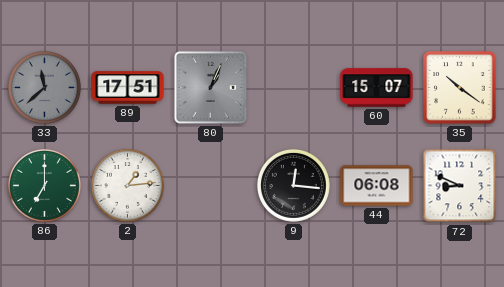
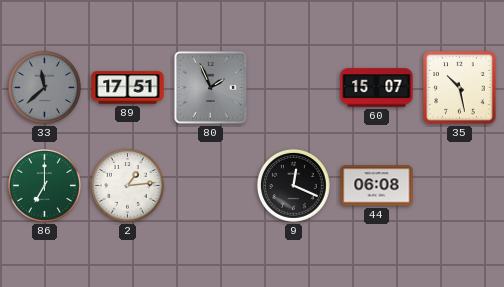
80: 1:04 -> 1:56
35: 10:21 -> 10:28
9: 12:16 -> 12:19
72: 8:49 -> none
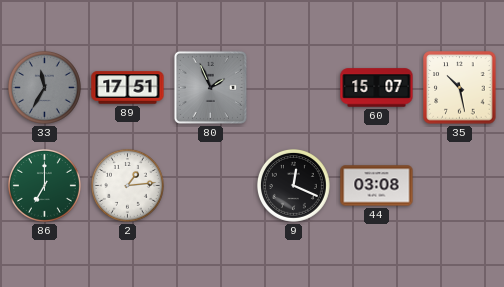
33: 11:38 -> 11:35
44: 06:08 -> 03:08
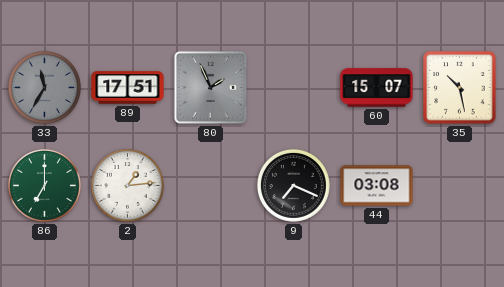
9: 12:19 -> 7:19
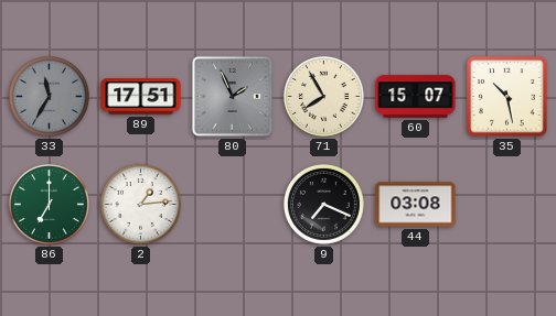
71: none -> 7:55
